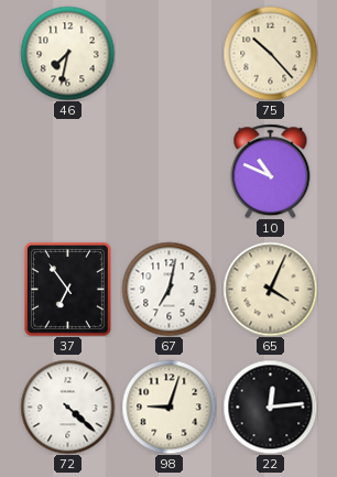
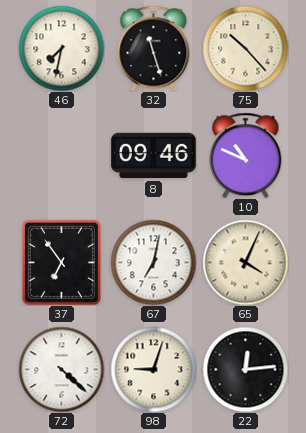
32: none -> 11:27
8: none -> 09:46
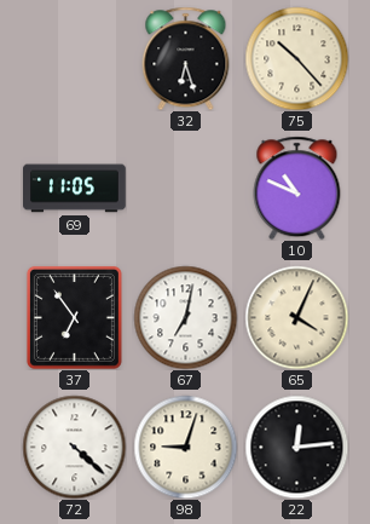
46: 7:32 -> none
32: 11:27 -> 6:27
69: none -> 11:05
8: 09:46 -> none
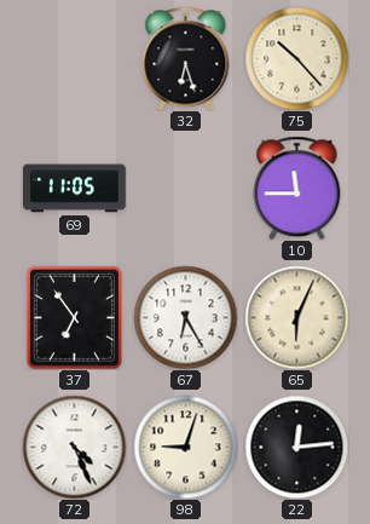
10: 10:49 -> 11:45
67: 7:02 -> 6:25
65: 4:04 -> 6:04
72: 4:22 -> 4:26
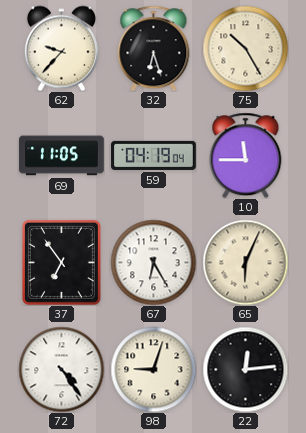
62: none -> 9:37
75: 10:23 -> 10:25
59: none -> 04:19
72: 4:26 -> 4:24
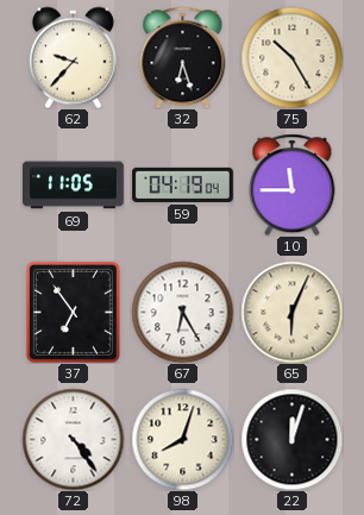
98: 9:03 -> 8:03
22: 12:14 -> 12:03
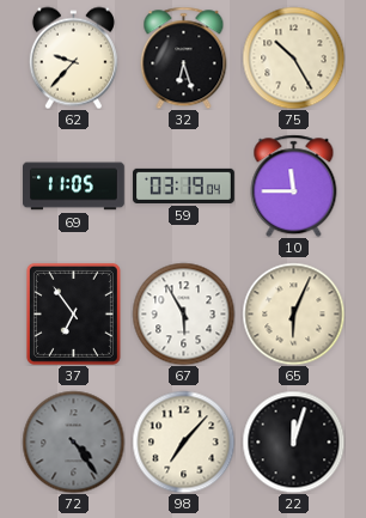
59: 04:19 -> 03:19
67: 6:25 -> 5:55
72 dial: white -> grey
98: 8:03 -> 7:07
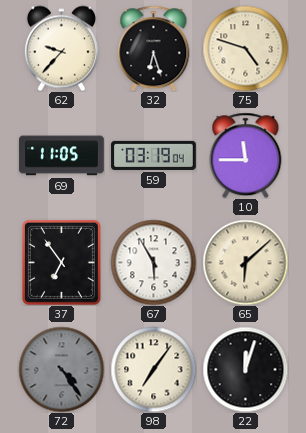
75: 10:25 -> 4:48
65: 6:04 -> 6:08
98: 7:07 -> 7:06
